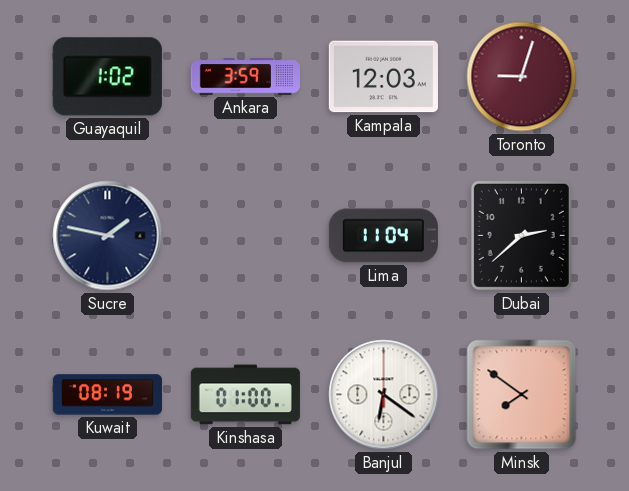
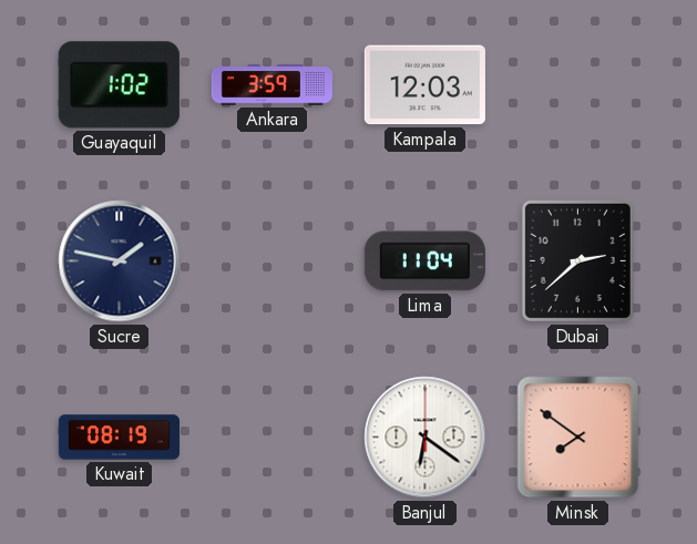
Toronto: 9:03 -> none
Kinshasa: 01:00 -> none
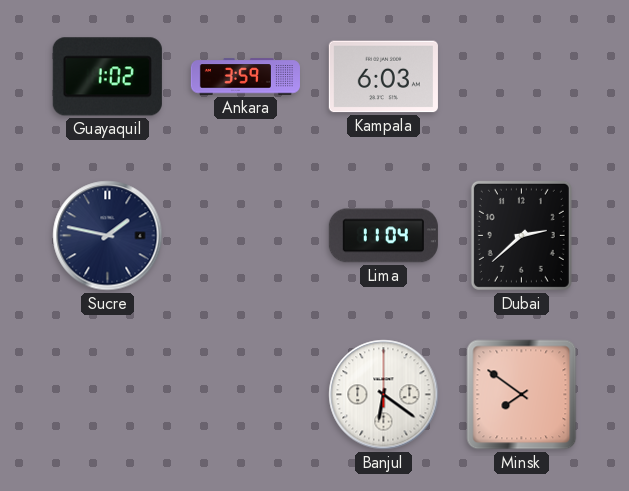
Kampala: 12:03 -> 6:03
Kuwait: 08:19 -> none
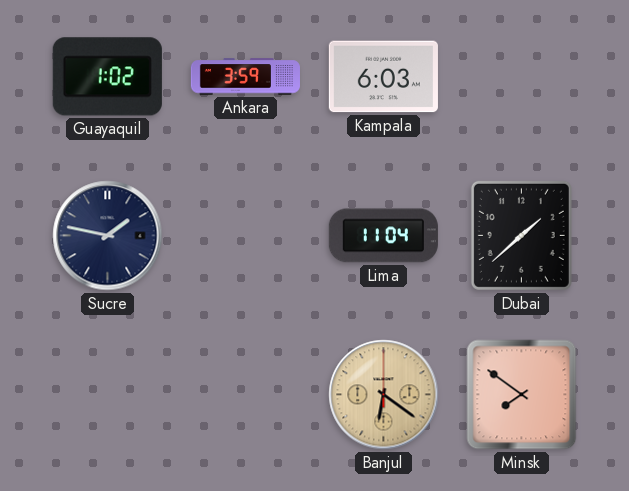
Dubai: 2:38 -> 1:38
Banjul dial: white -> champagne
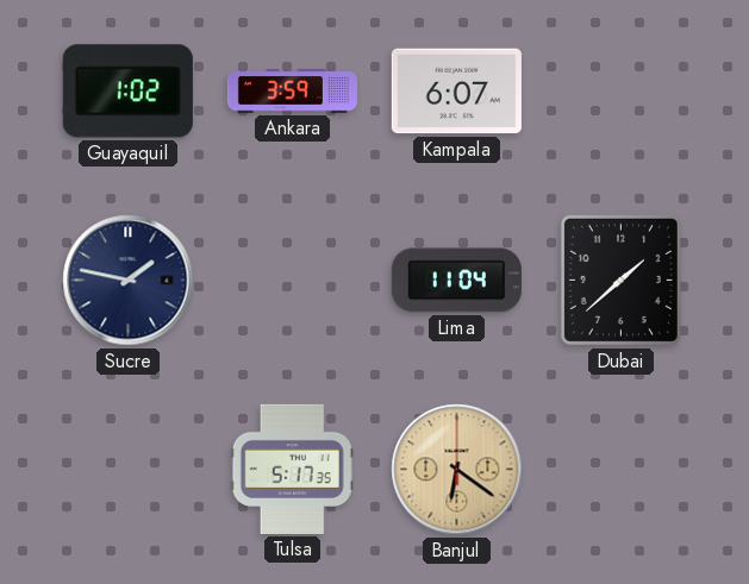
Kampala: 6:03 -> 6:07
Tulsa: none -> 5:17
Minsk: 7:51 -> none
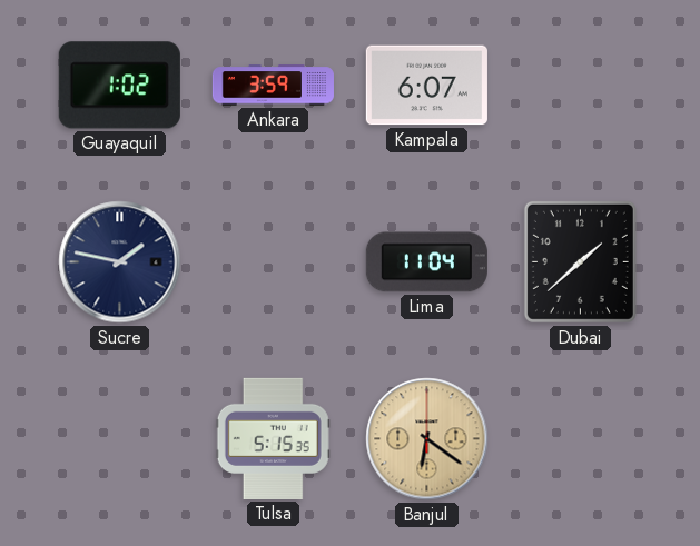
Tulsa: 5:17 -> 5:15
